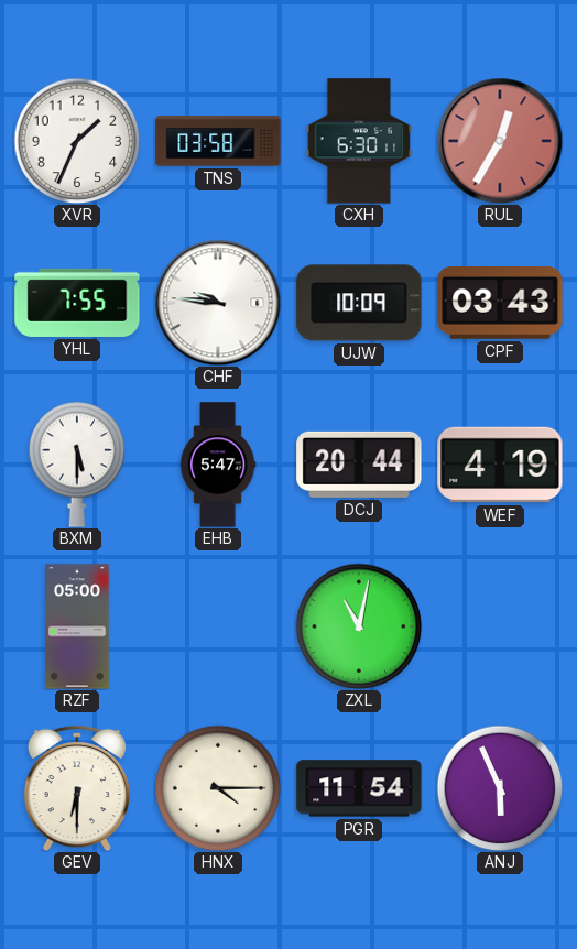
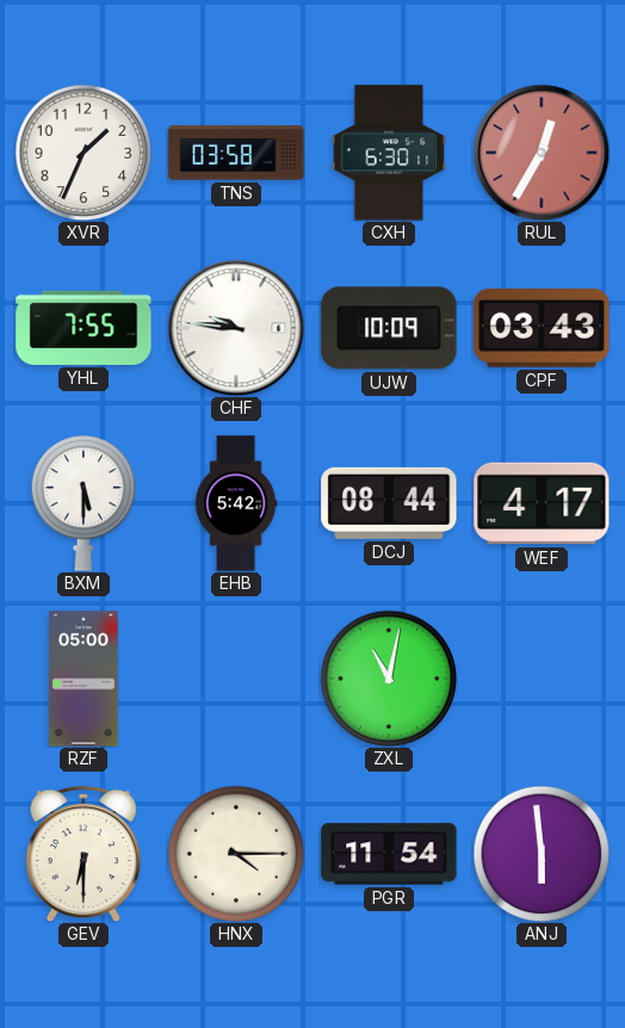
EHB: 5:47 -> 5:42
DCJ: 20:44 -> 08:44
WEF: 4:19 -> 4:17
ANJ: 5:56 -> 5:59
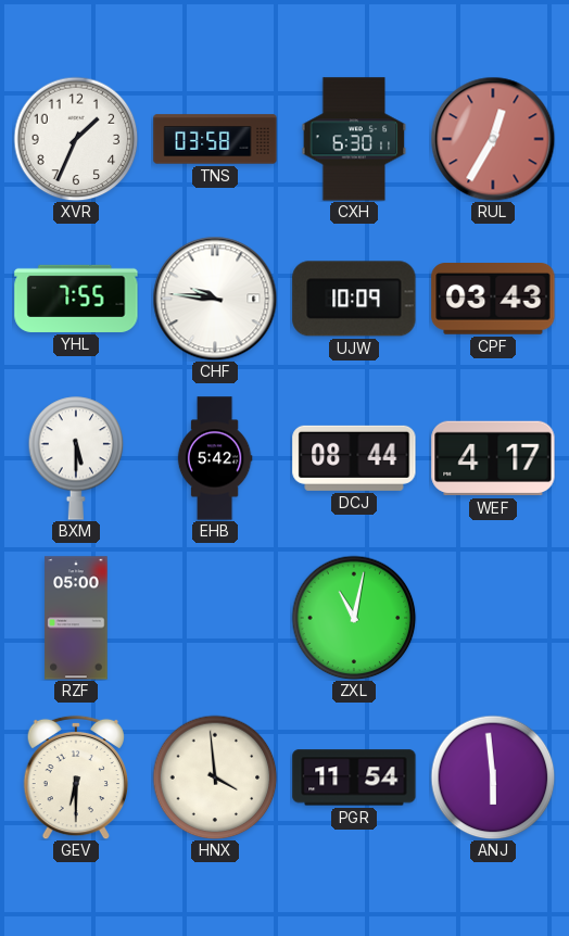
HNX: 4:15 -> 3:59
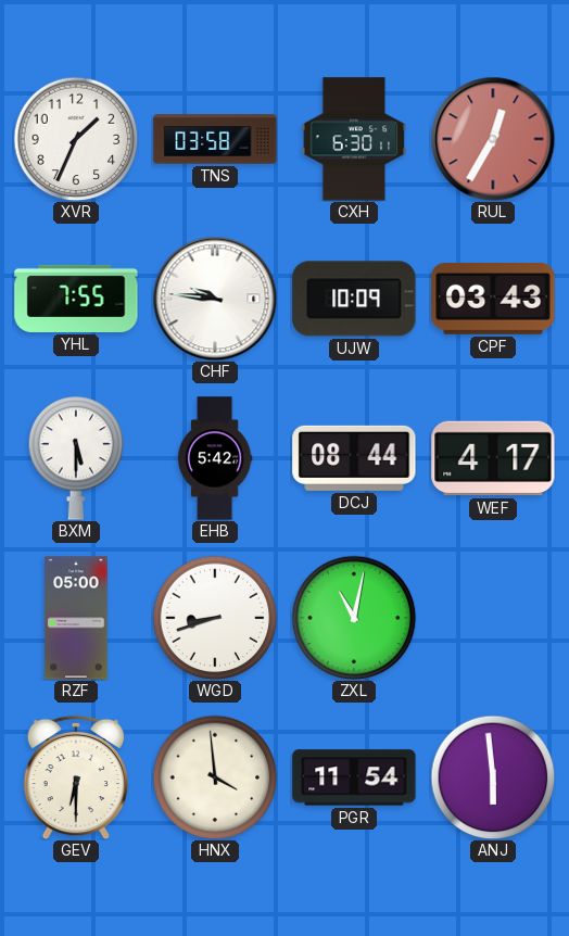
WGD: none -> 8:42
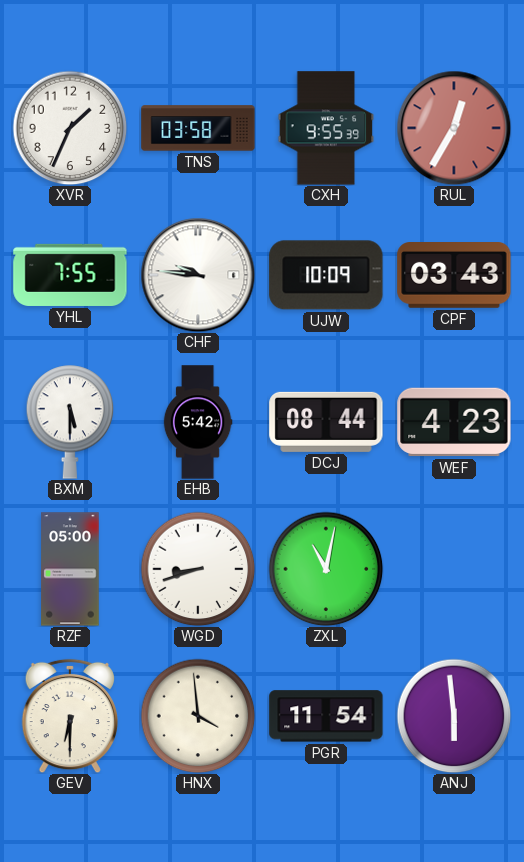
CXH: 6:30 -> 9:55
WEF: 4:17 -> 4:23
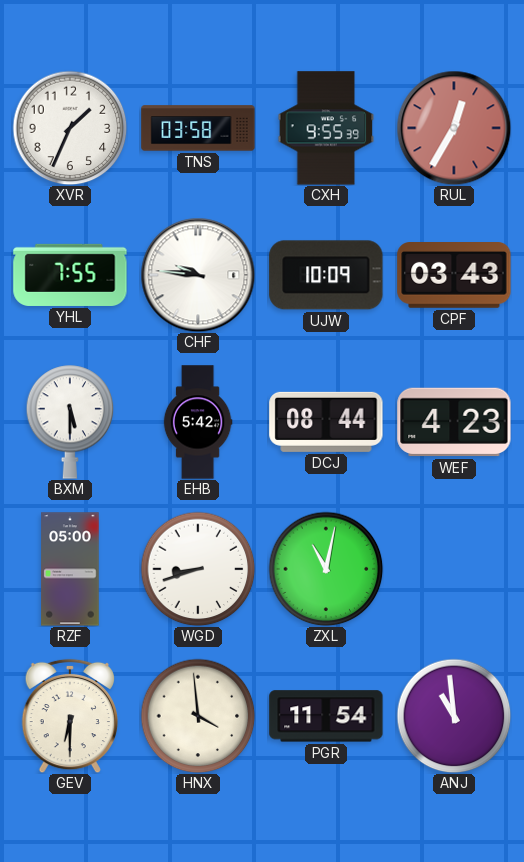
ANJ: 5:59 -> 10:59
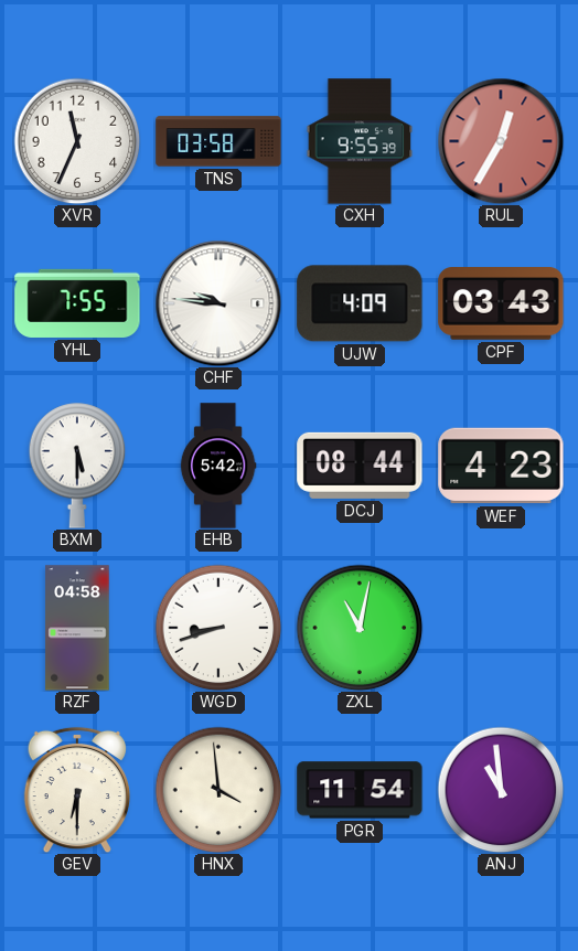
XVR: 1:34 -> 11:34
UJW: 10:09 -> 4:09
RZF: 05:00 -> 04:58
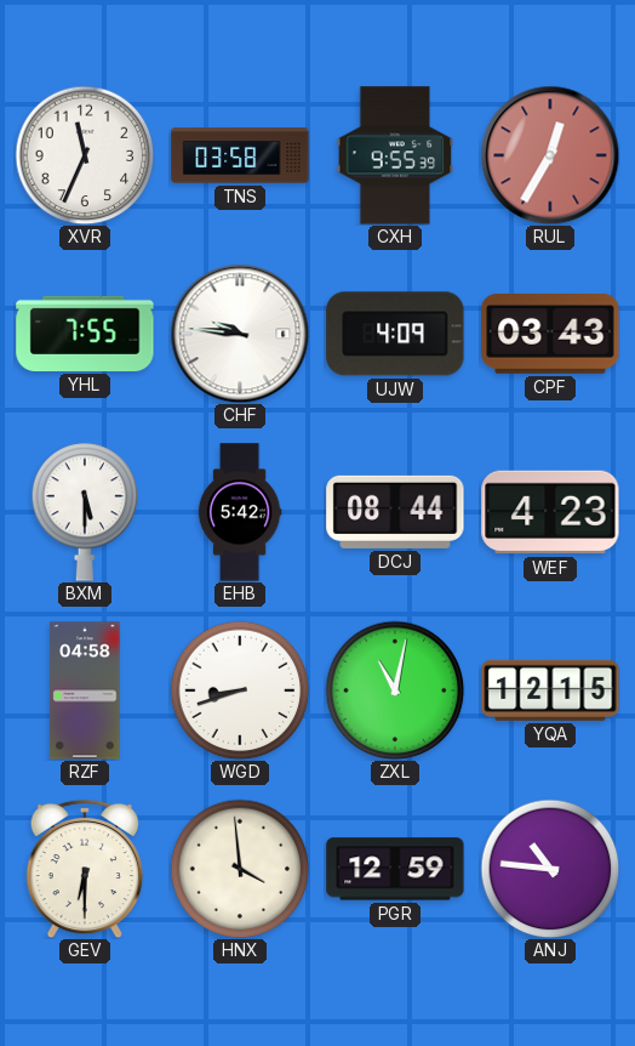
YQA: none -> 12:15
PGR: 11:54 -> 12:59
ANJ: 10:59 -> 10:46
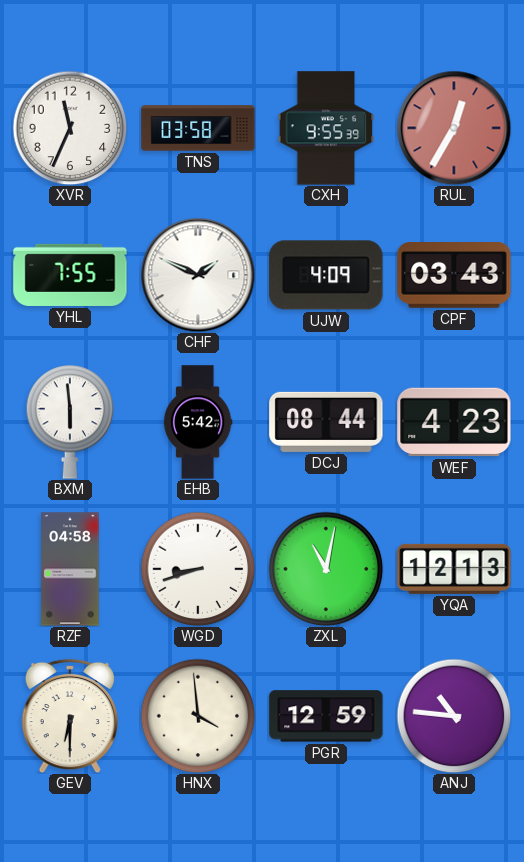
CHF: 9:46 -> 1:49
BXM: 5:30 -> 5:59
YQA: 12:15 -> 12:13
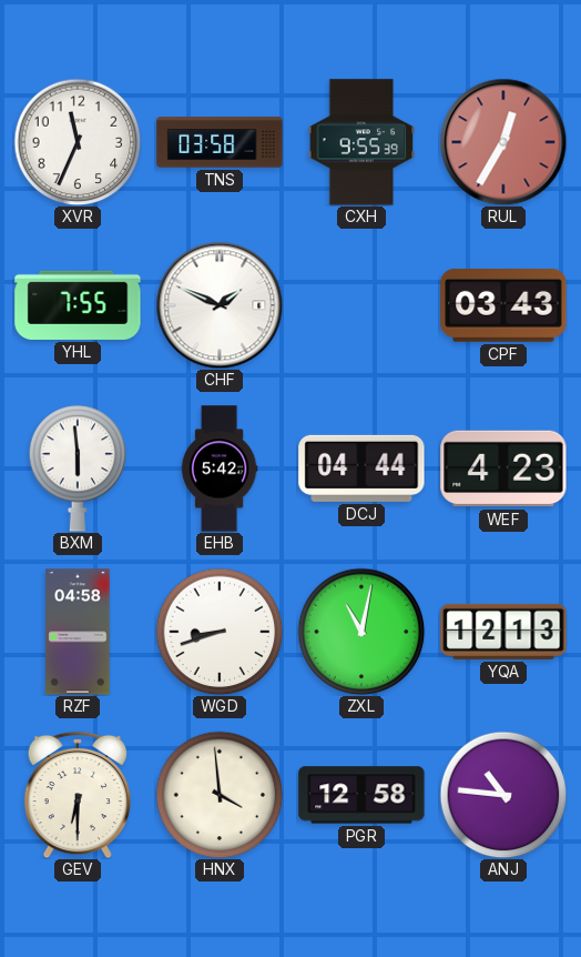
UJW: 4:09 -> none
DCJ: 08:44 -> 04:44
PGR: 12:59 -> 12:58
